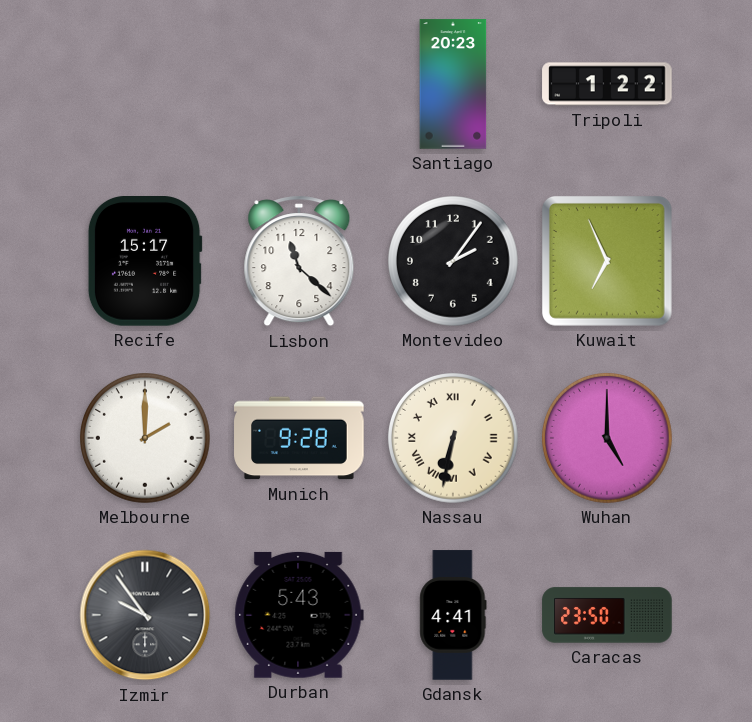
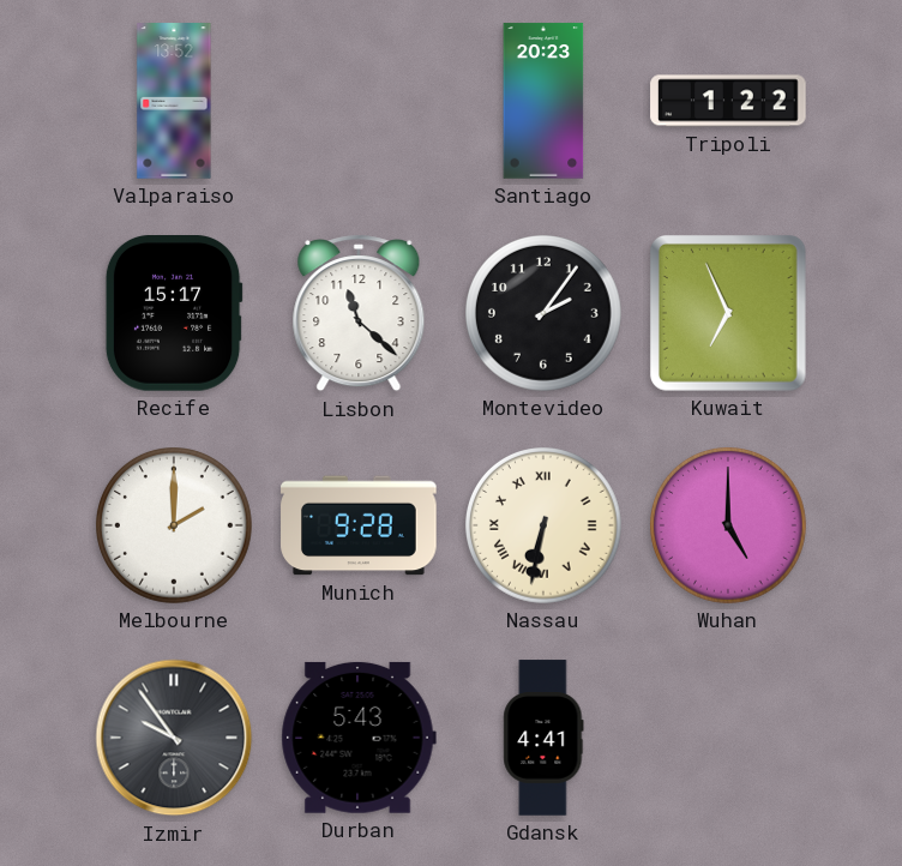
Valparaiso: none -> 13:52
Caracas: 23:50 -> none
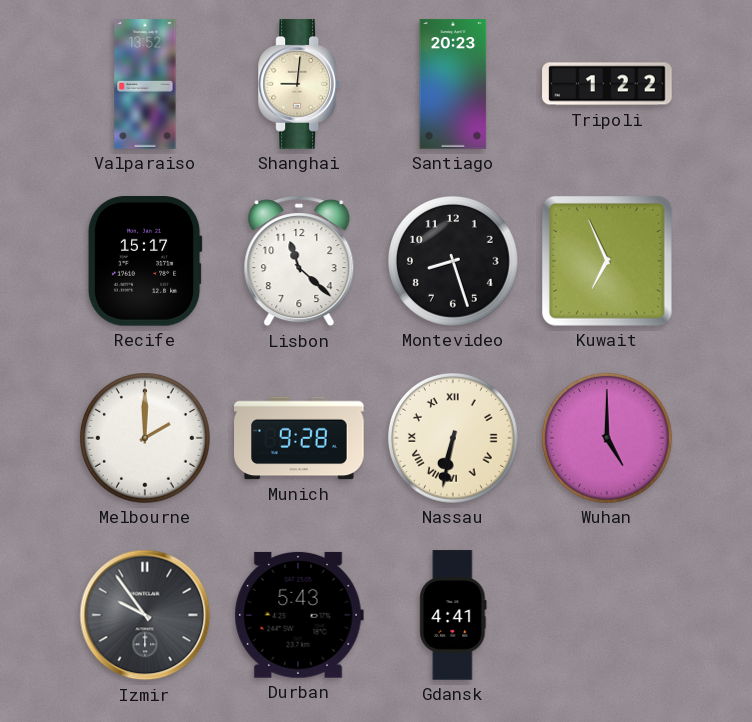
Shanghai: none -> 9:01
Montevideo: 2:06 -> 8:27
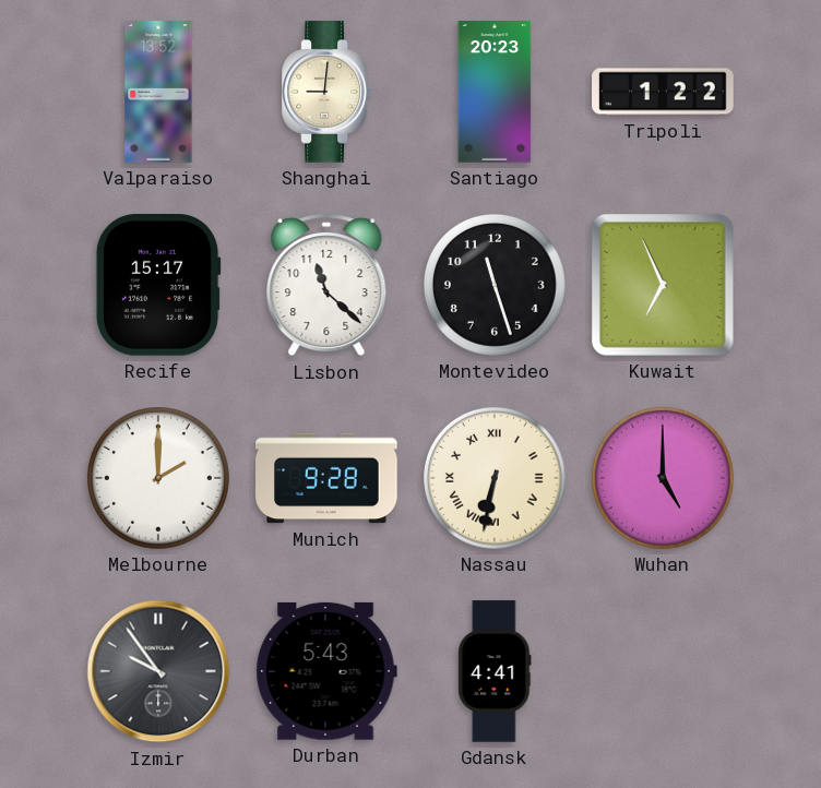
Montevideo: 8:27 -> 11:27
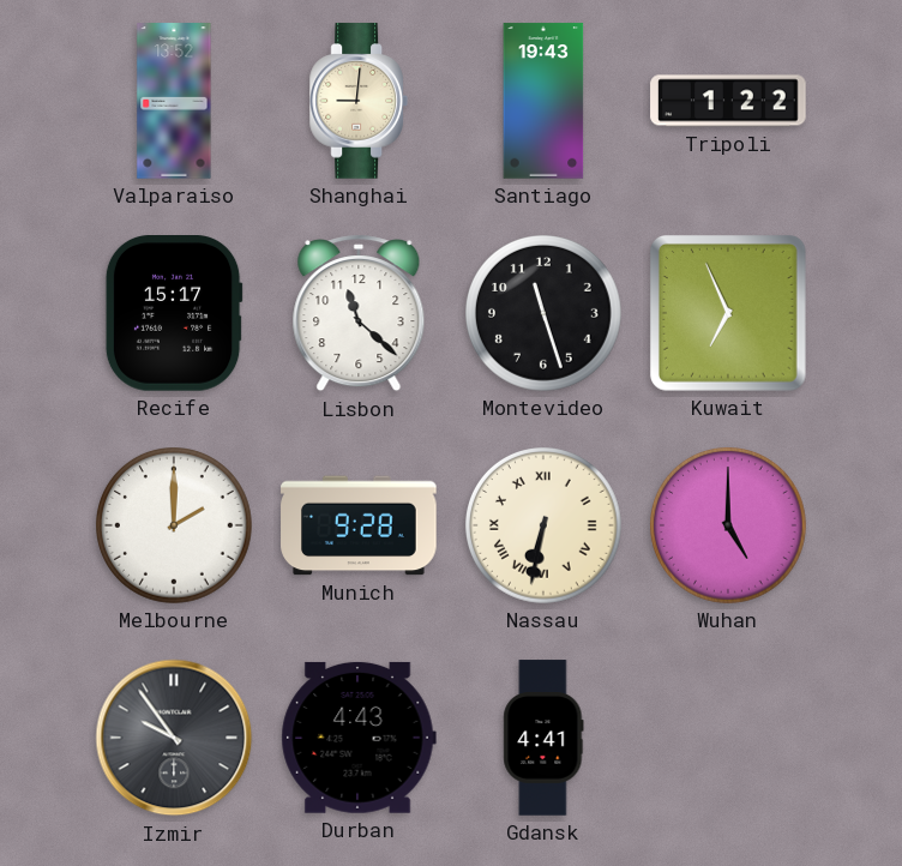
Santiago: 20:23 -> 19:43
Durban: 5:43 -> 4:43
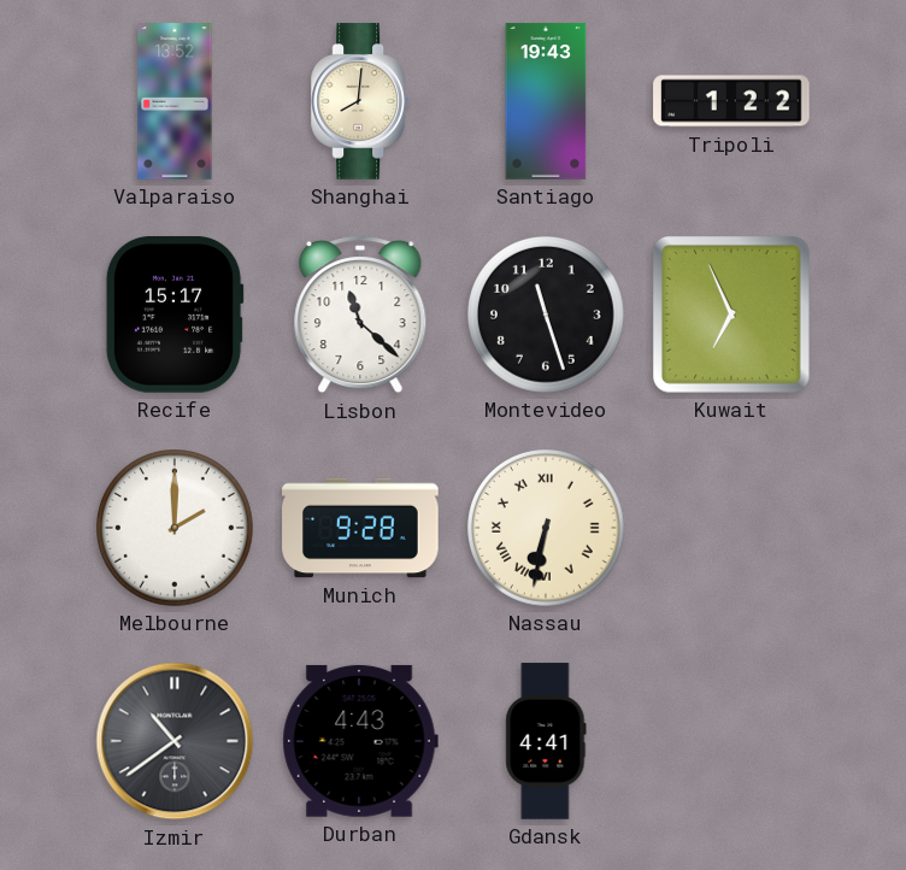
Shanghai: 9:01 -> 8:01
Wuhan: 5:00 -> none
Izmir: 9:54 -> 10:39
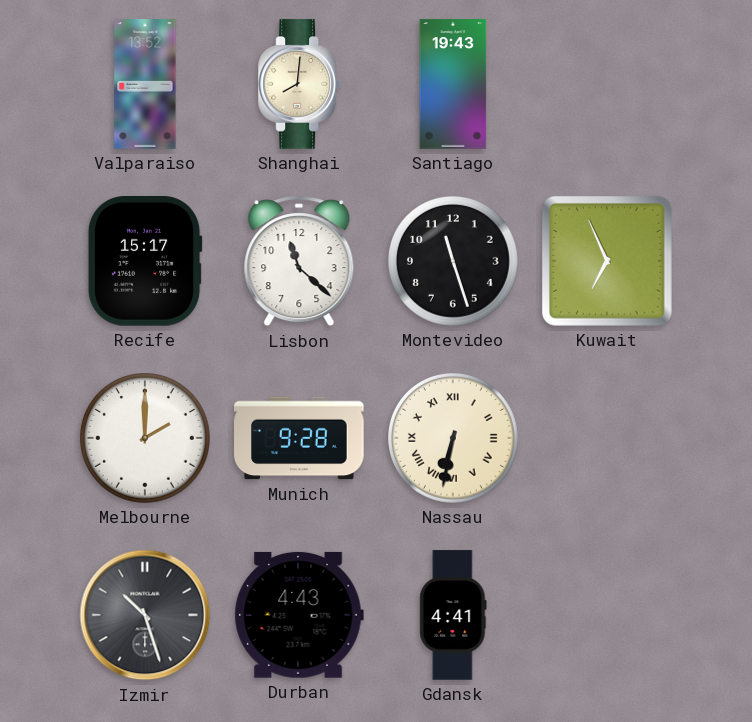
Tripoli: 1:22 -> none
Izmir: 10:39 -> 10:27
